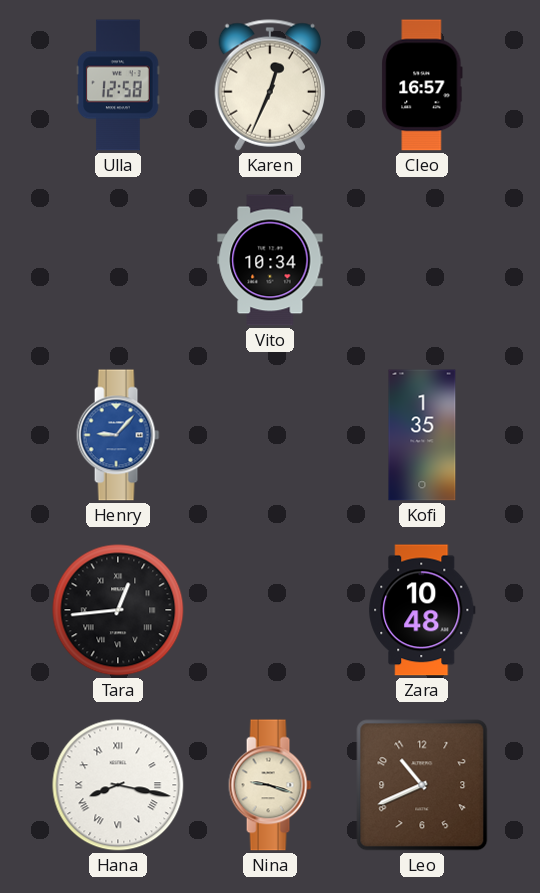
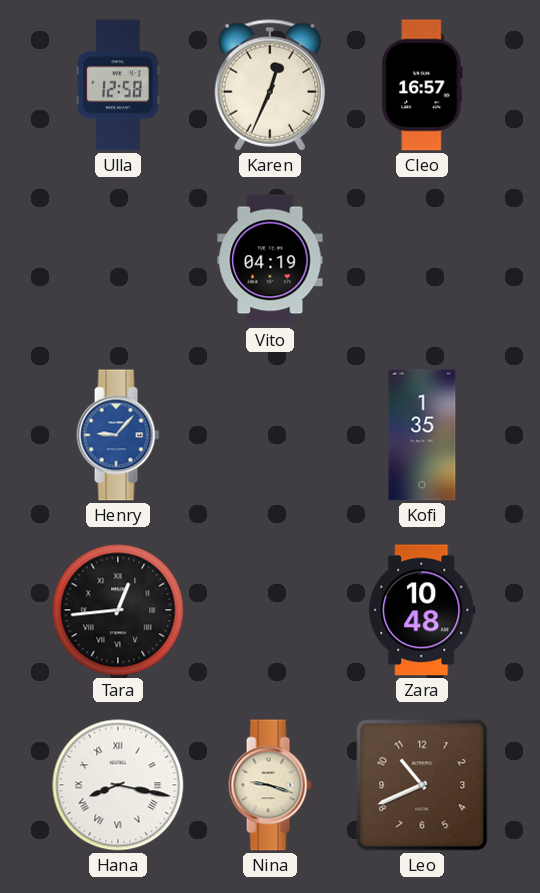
Vito: 10:34 -> 04:19
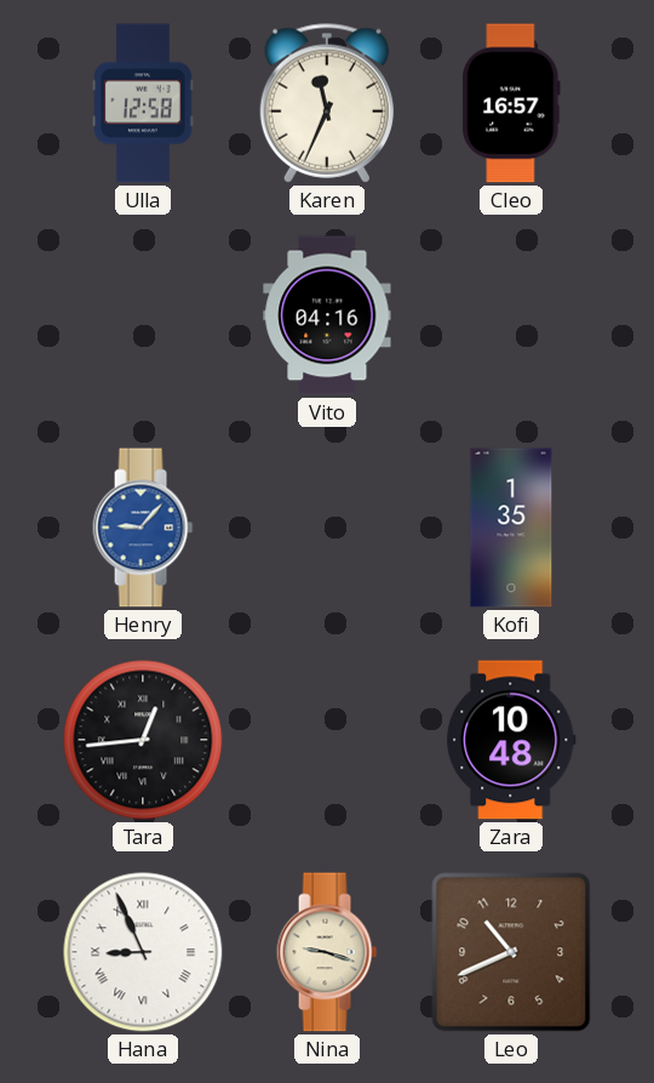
Karen: 12:34 -> 11:34
Vito: 04:19 -> 04:16
Hana: 8:17 -> 8:56
